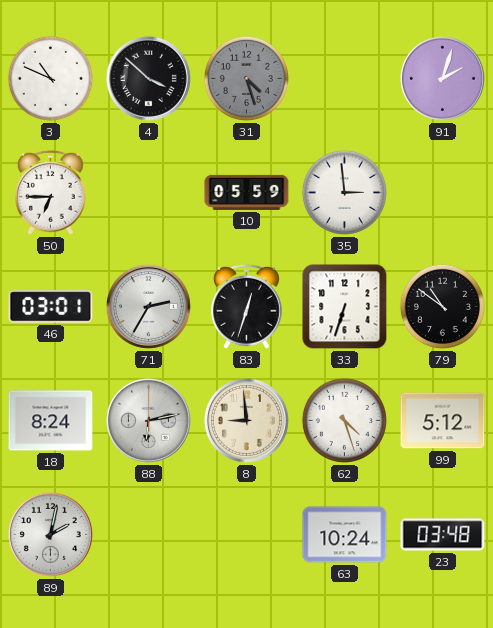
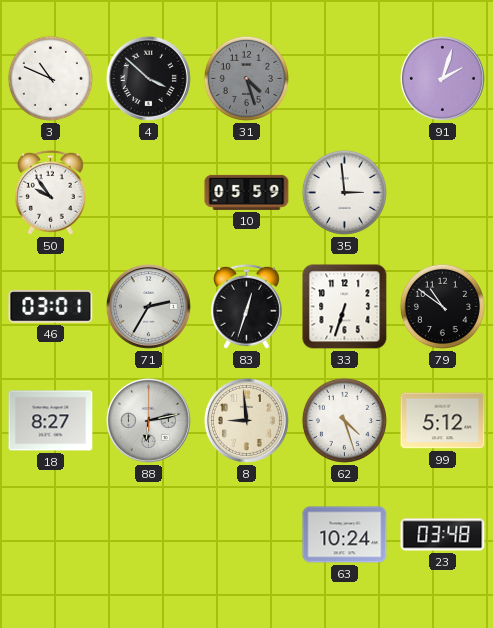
50: 6:45 -> 9:54
18: 8:24 -> 8:27
89: 2:02 -> none
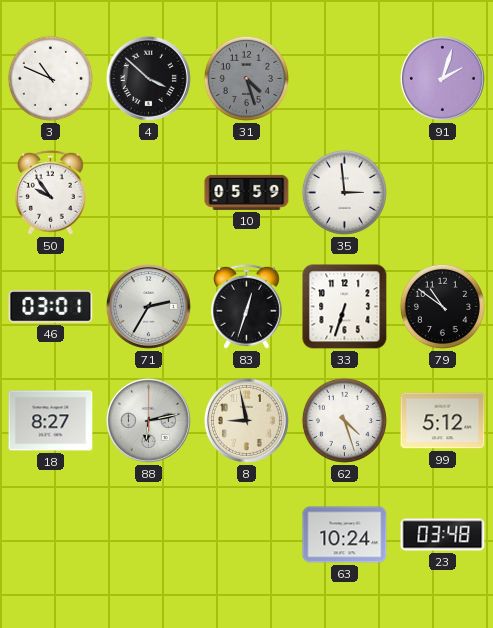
8: 8:59 -> 8:58
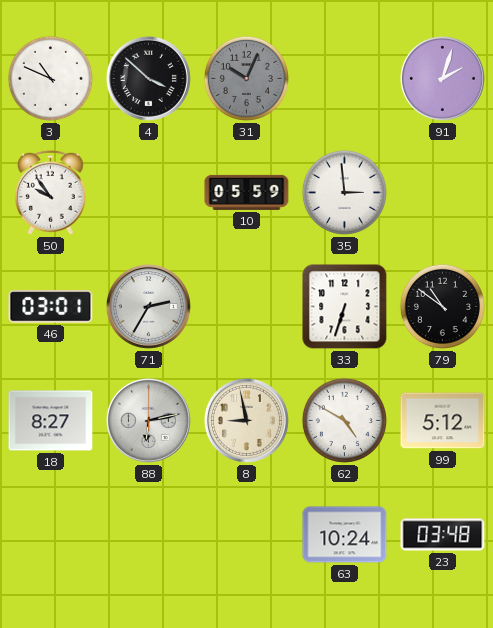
31: 4:27 -> 10:04
83: 12:33 -> none
62: 4:27 -> 4:50
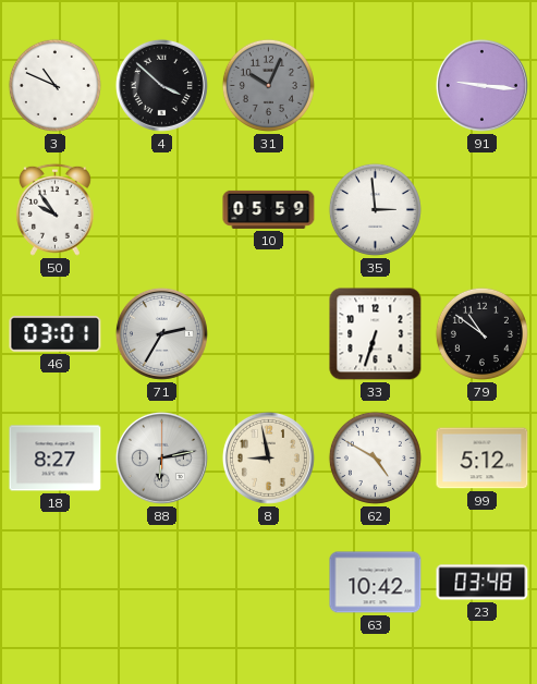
91: 2:03 -> 9:16
63: 10:24 -> 10:42
